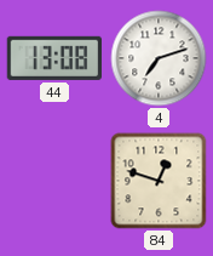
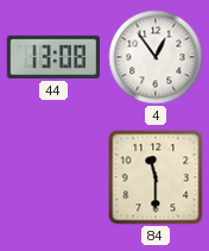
4: 7:12 -> 12:54
84: 12:48 -> 11:30
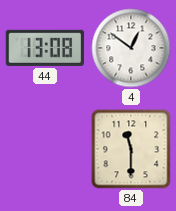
4: 12:54 -> 12:51
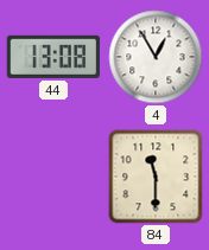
4: 12:51 -> 12:55
